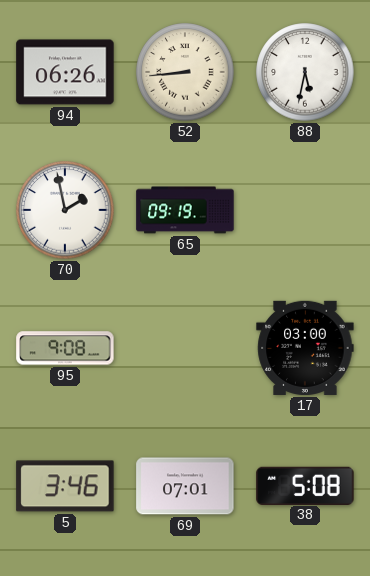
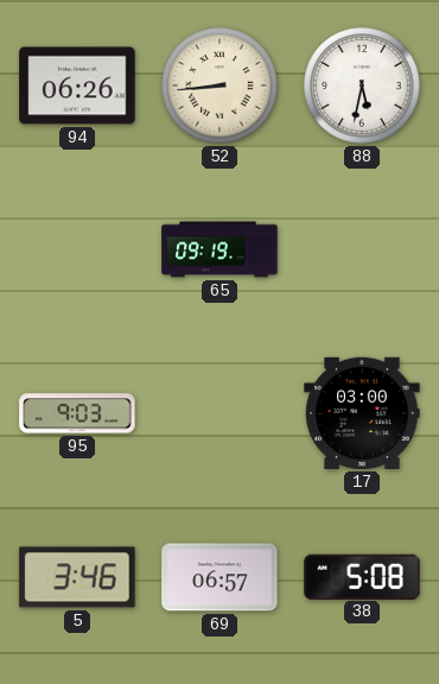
70: 1:58 -> none
95: 9:08 -> 9:03
69: 07:01 -> 06:57
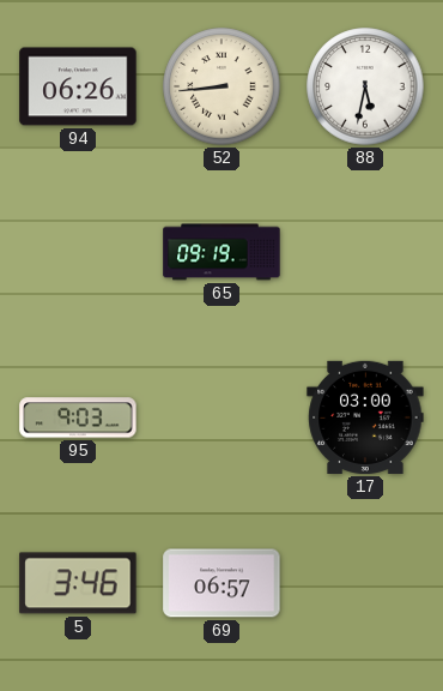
38: 5:08 -> none
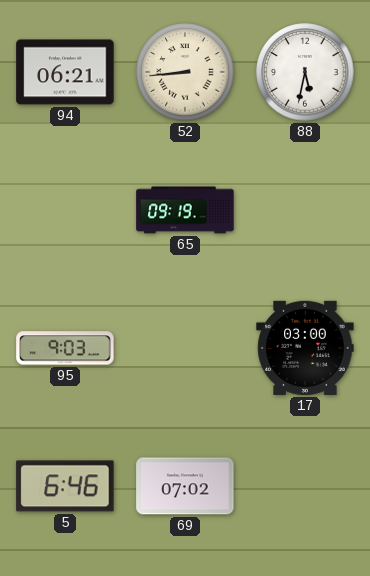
94: 06:26 -> 06:21
5: 3:46 -> 6:46
69: 06:57 -> 07:02
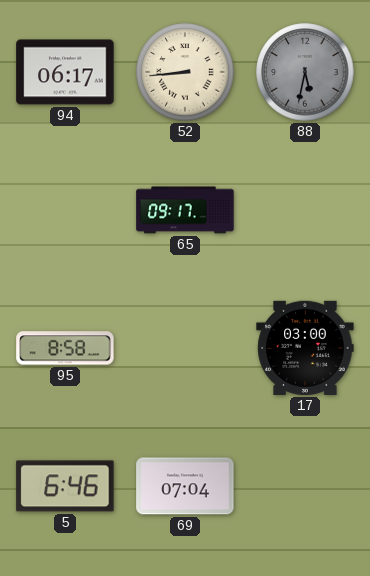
94: 06:21 -> 06:17
88 dial: white -> grey
65: 09:19 -> 09:17
95: 9:03 -> 8:58
69: 07:02 -> 07:04
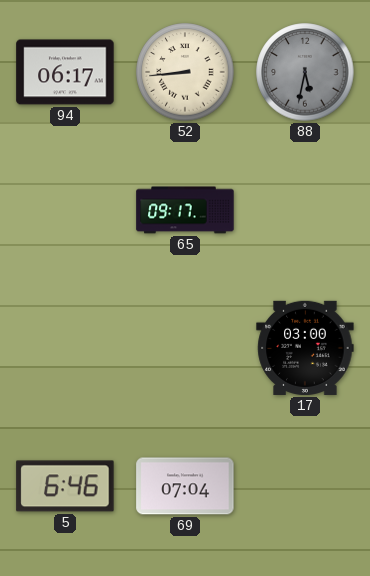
95: 8:58 -> none
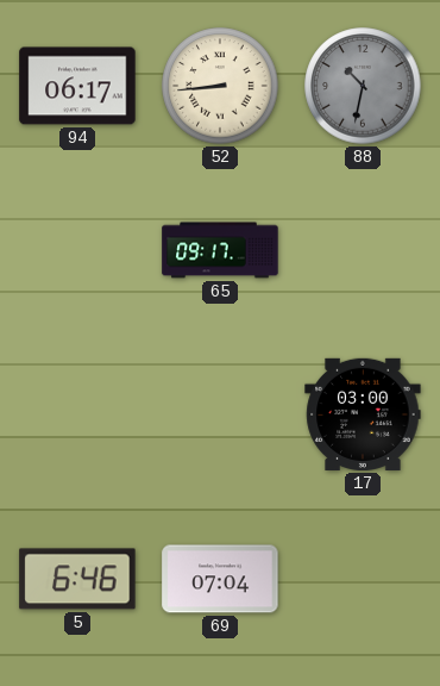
88: 5:32 -> 10:32
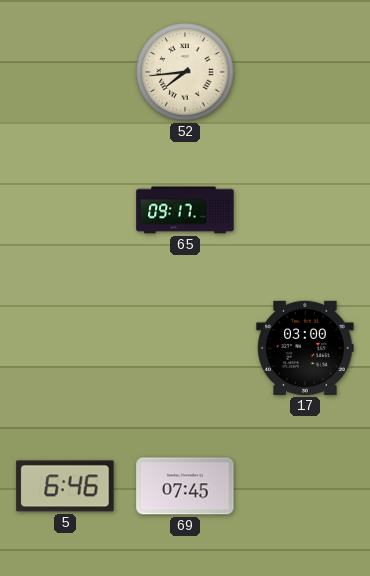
94: 06:17 -> none
52: 8:44 -> 7:44
88: 10:32 -> none
69: 07:04 -> 07:45
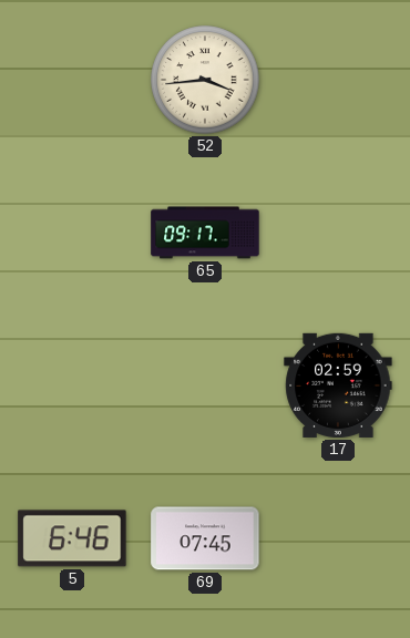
52: 7:44 -> 3:44
17: 03:00 -> 02:59
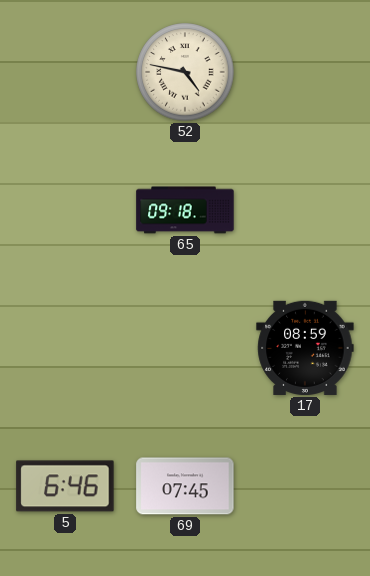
52: 3:44 -> 4:47
65: 09:17 -> 09:18
17: 02:59 -> 08:59
